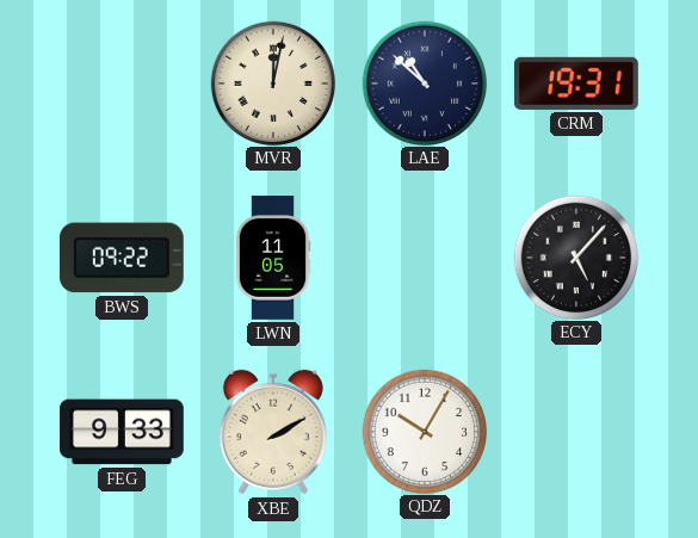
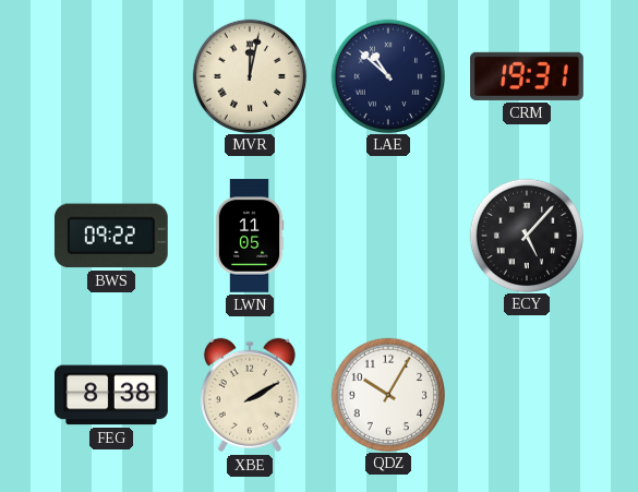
FEG: 9:33 -> 8:38
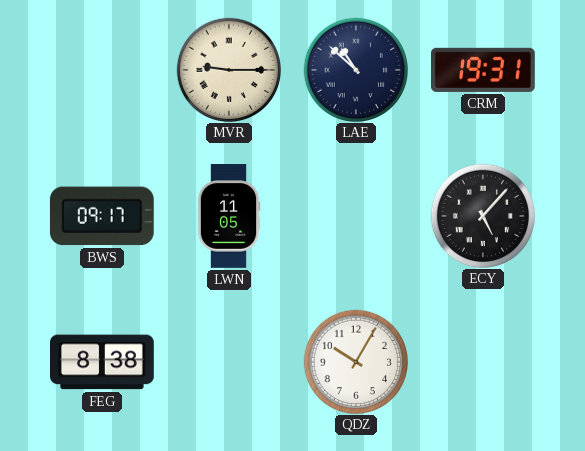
MVR: 12:02 -> 9:15
BWS: 09:22 -> 09:17
XBE: 2:10 -> none
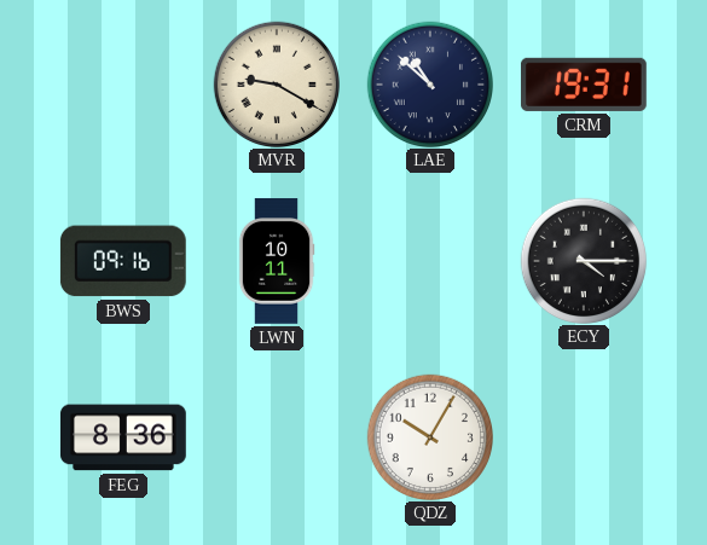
MVR: 9:15 -> 9:20
BWS: 09:17 -> 09:16
LWN: 11:05 -> 10:11
ECY: 5:07 -> 4:15
FEG: 8:38 -> 8:36
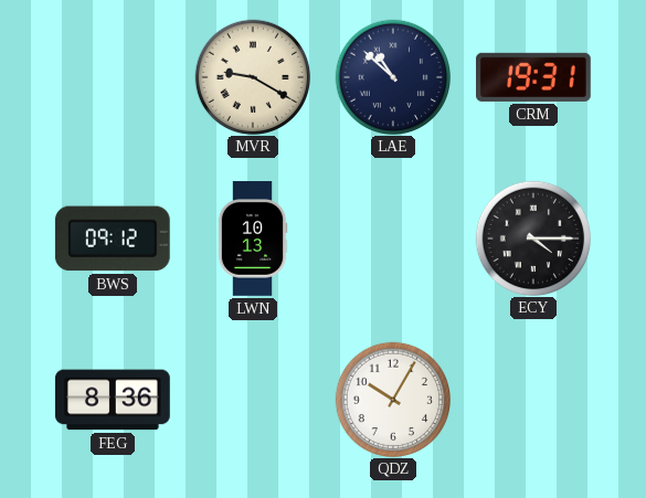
BWS: 09:16 -> 09:12
LWN: 10:11 -> 10:13
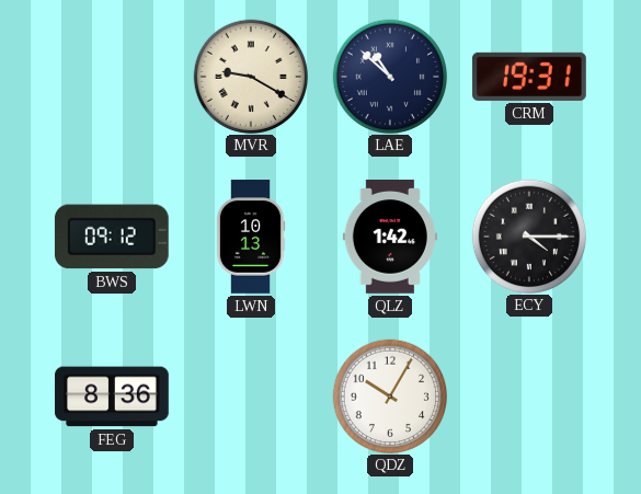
QLZ: none -> 1:42
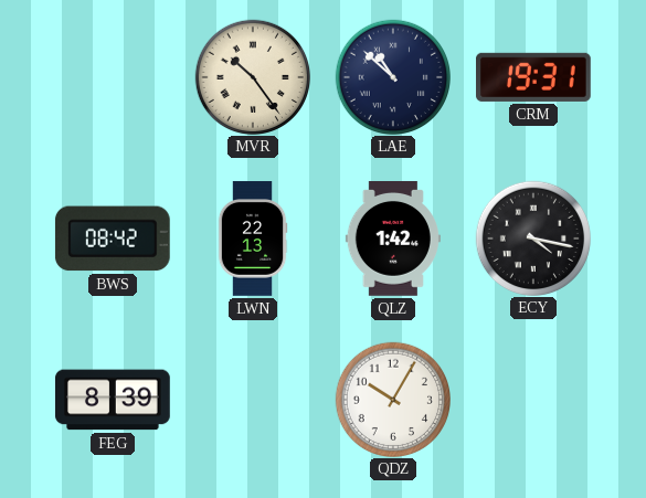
MVR: 9:20 -> 10:24
BWS: 09:12 -> 08:42
LWN: 10:13 -> 22:13
ECY: 4:15 -> 4:17
FEG: 8:36 -> 8:39
